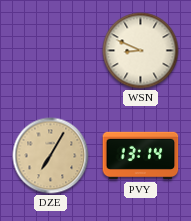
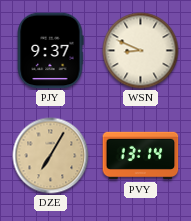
PJY: none -> 9:37
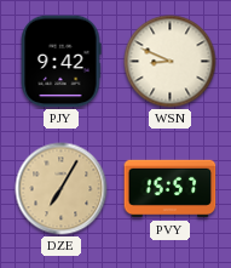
PJY: 9:37 -> 9:42
PVY: 13:14 -> 15:57
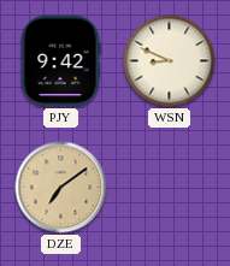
DZE: 7:05 -> 7:09
PVY: 15:57 -> none
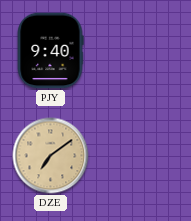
PJY: 9:42 -> 9:40
WSN: 8:49 -> none
